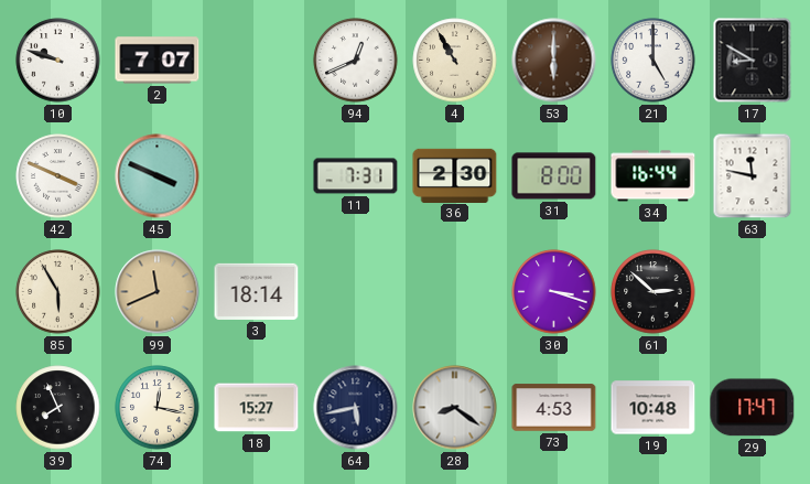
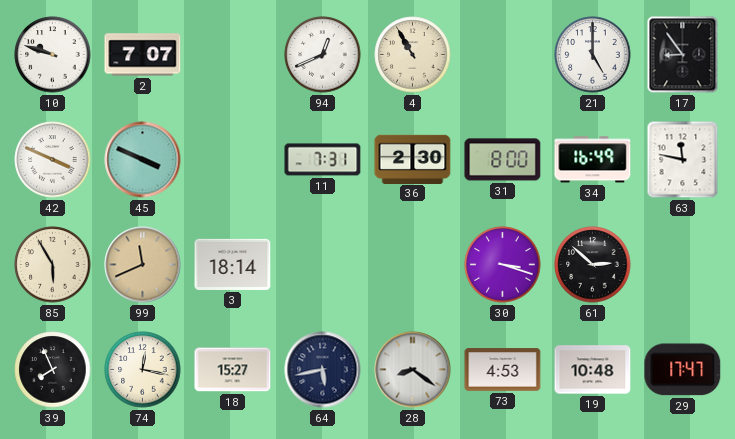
53: 6:00 -> none
17: 8:50 -> 8:54
34: 16:44 -> 16:49
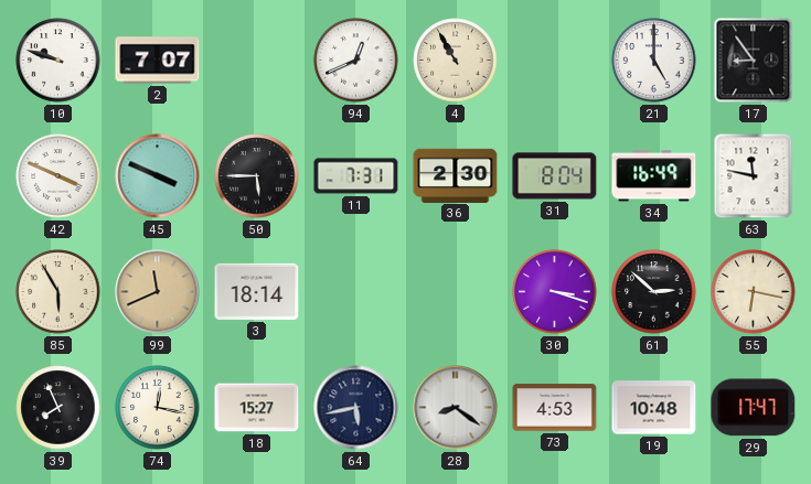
50: none -> 5:45
31: 8:00 -> 8:04
55: none -> 6:17
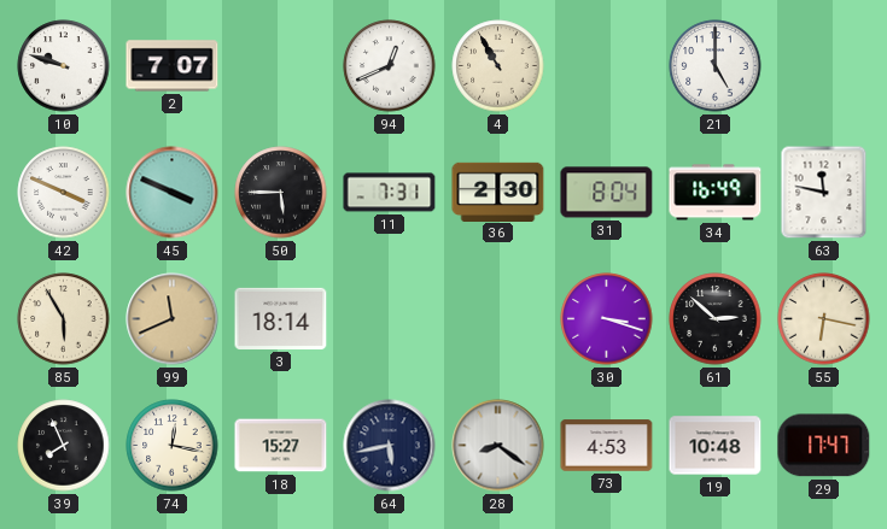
17: 8:54 -> none
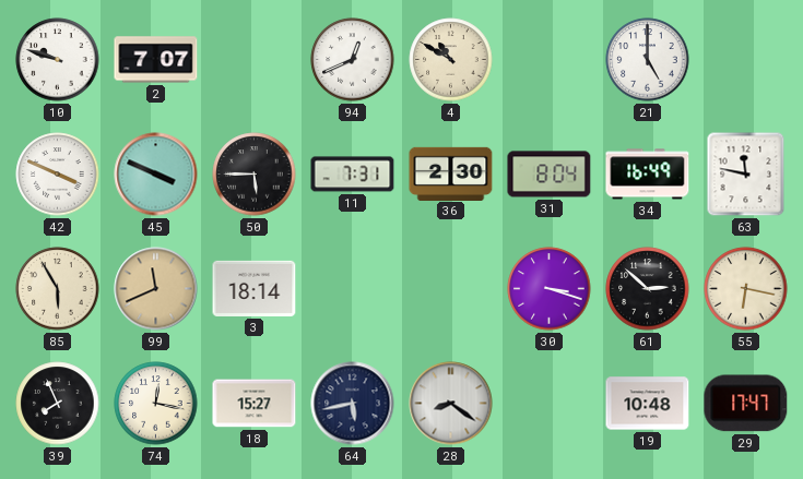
4: 10:55 -> 10:50
73: 4:53 -> none
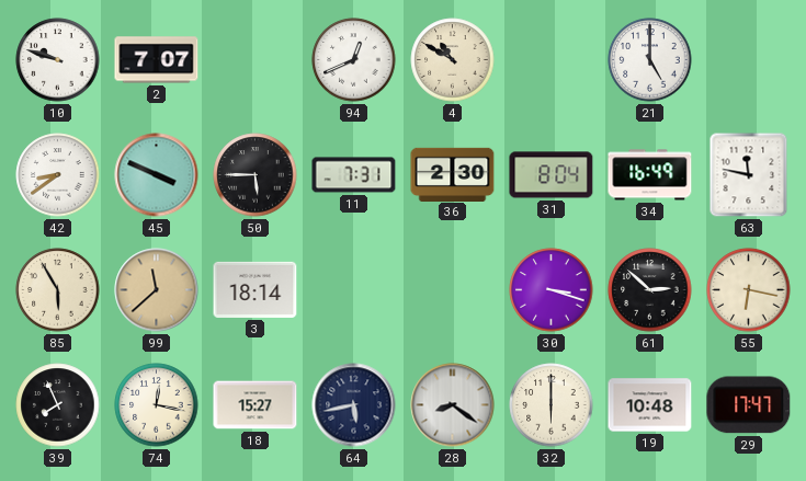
42: 3:49 -> 8:39
99: 11:41 -> 11:38
32: none -> 6:00
